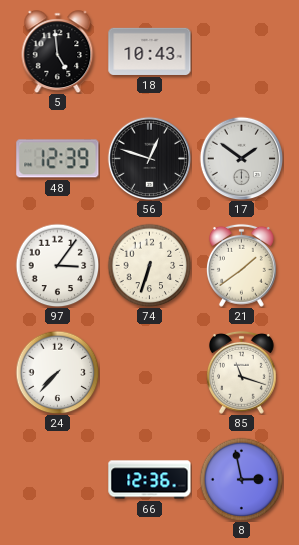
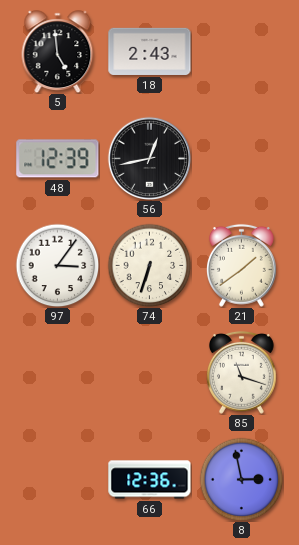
18: 10:43 -> 2:43
56: 12:48 -> 12:43
17: 1:51 -> none
24: 7:37 -> none
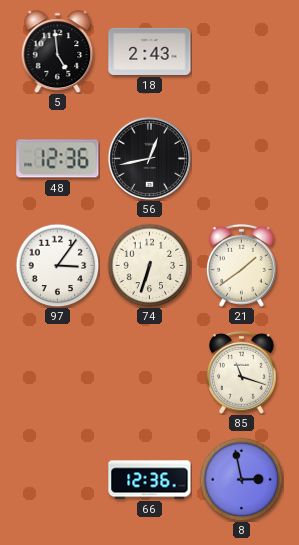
48: 12:39 -> 12:36
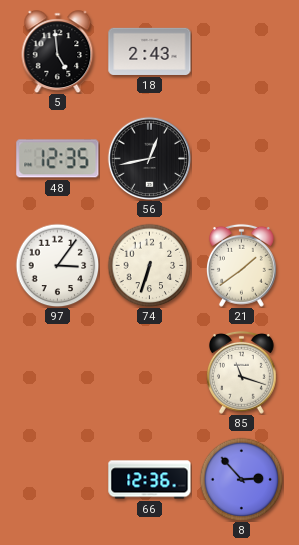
48: 12:36 -> 12:35
8: 2:58 -> 2:53
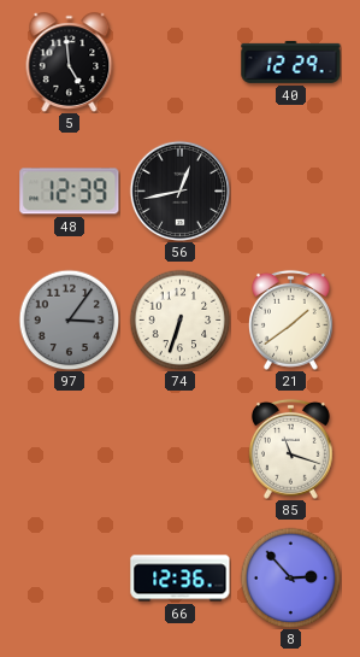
18: 2:43 -> none
40: none -> 12:29
48: 12:35 -> 12:39
97 dial: white -> grey
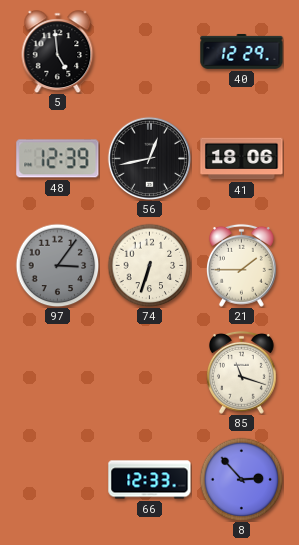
41: none -> 18:06
21: 1:39 -> 1:45
66: 12:36 -> 12:33
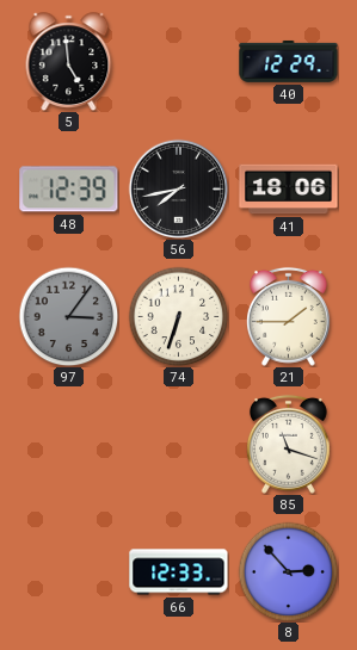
56: 12:43 -> 7:43
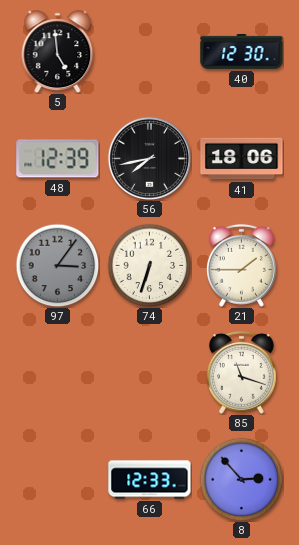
40: 12:29 -> 12:30
